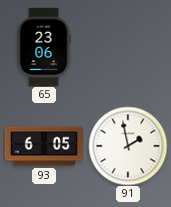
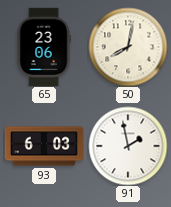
50: none -> 8:02
93: 6:05 -> 6:03
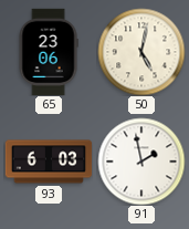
50: 8:02 -> 5:02
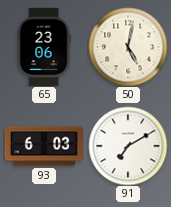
91: 1:58 -> 7:10
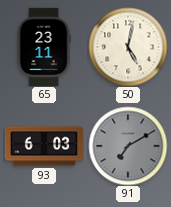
65: 23:06 -> 23:11
91 dial: white -> grey
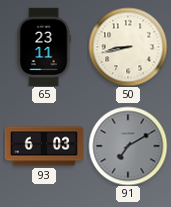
50: 5:02 -> 8:43
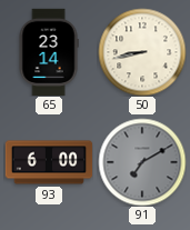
65: 23:11 -> 23:14
93: 6:03 -> 6:00
